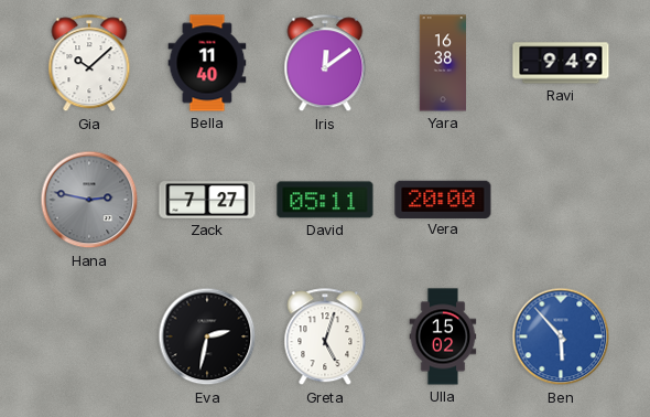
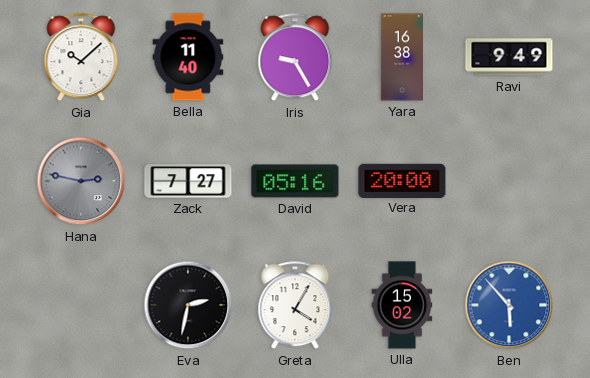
Iris: 12:09 -> 9:25
David: 05:11 -> 05:16
Greta: 5:03 -> 4:05
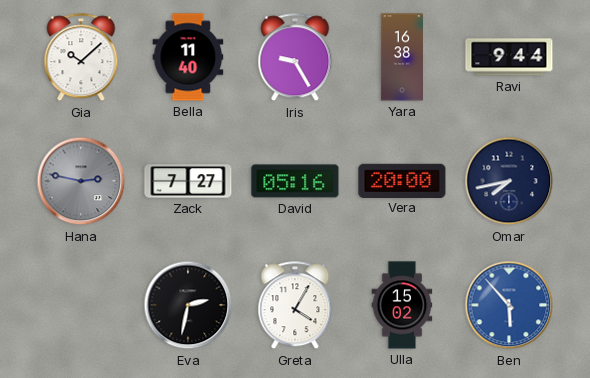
Ravi: 9:49 -> 9:44
Omar: none -> 7:43
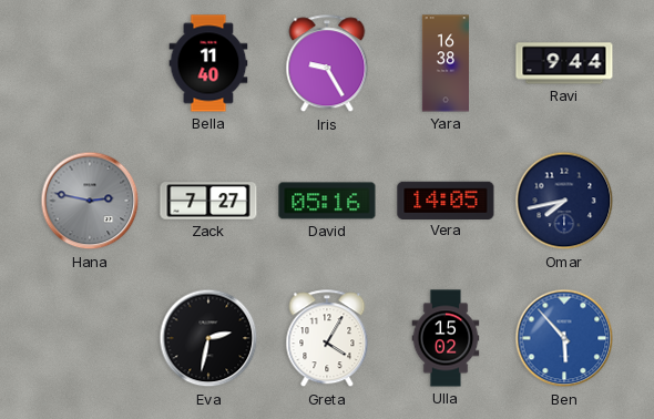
Gia: 10:08 -> none
Vera: 20:00 -> 14:05
